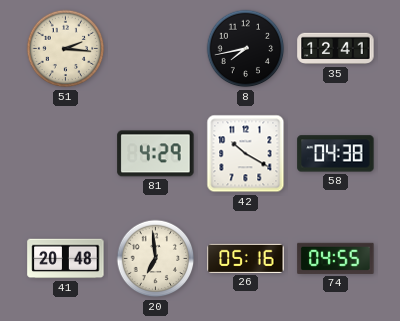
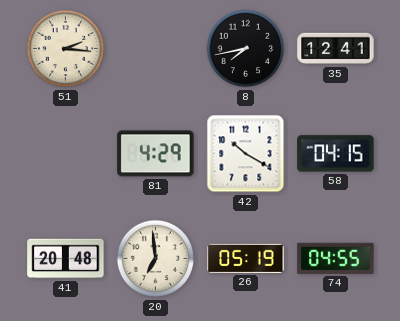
58: 04:38 -> 04:15
26: 05:16 -> 05:19
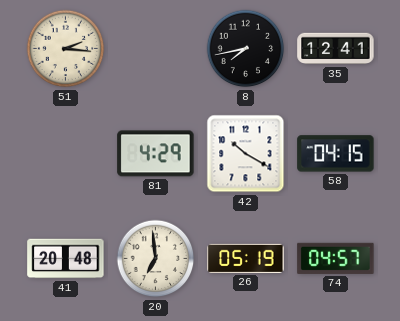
74: 04:55 -> 04:57
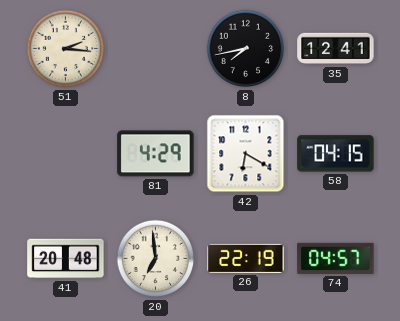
42: 10:20 -> 6:20
26: 05:19 -> 22:19
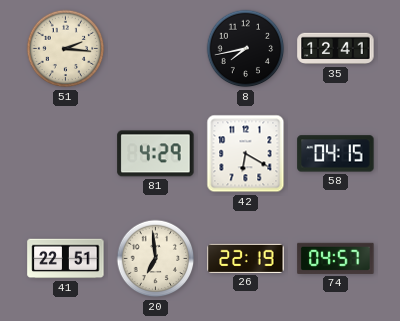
41: 20:48 -> 22:51
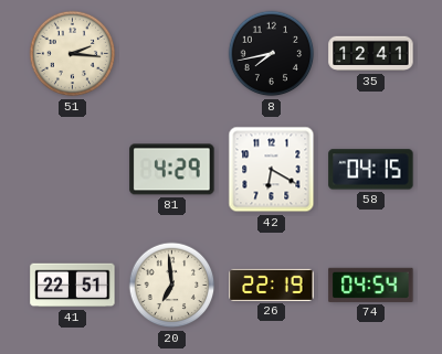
74: 04:57 -> 04:54
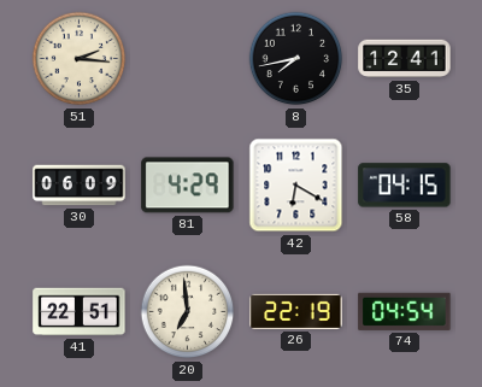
30: none -> 06:09
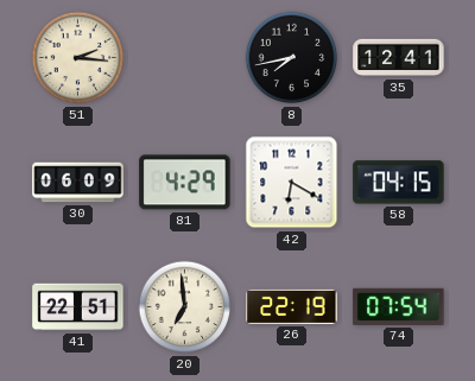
74: 04:54 -> 07:54
